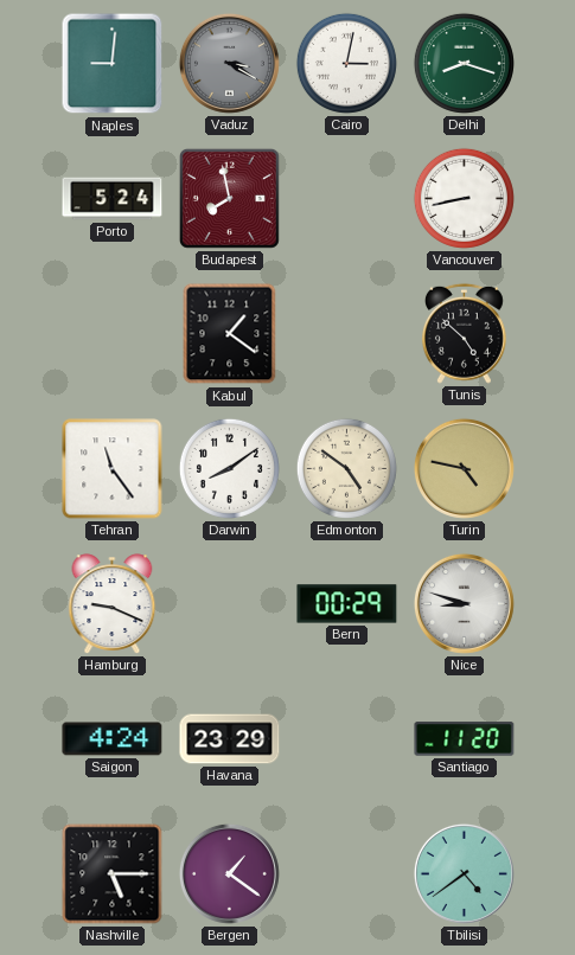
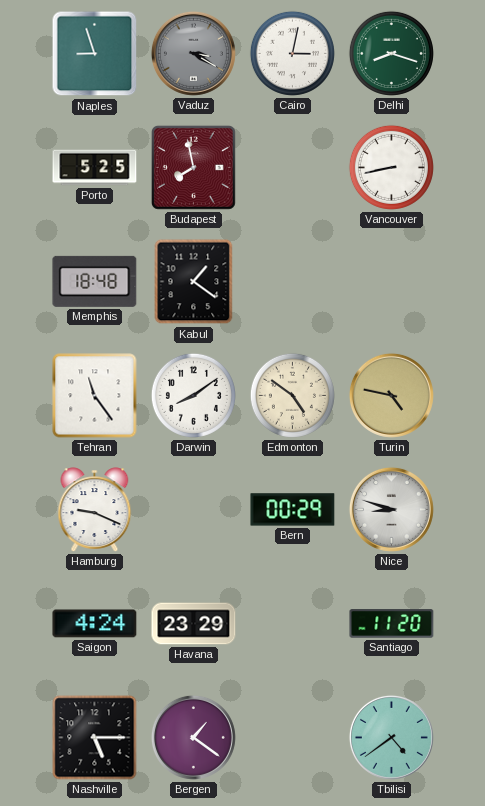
Naples: 9:01 -> 8:57
Porto: 5:24 -> 5:25
Memphis: none -> 18:48
Tunis: 4:52 -> none
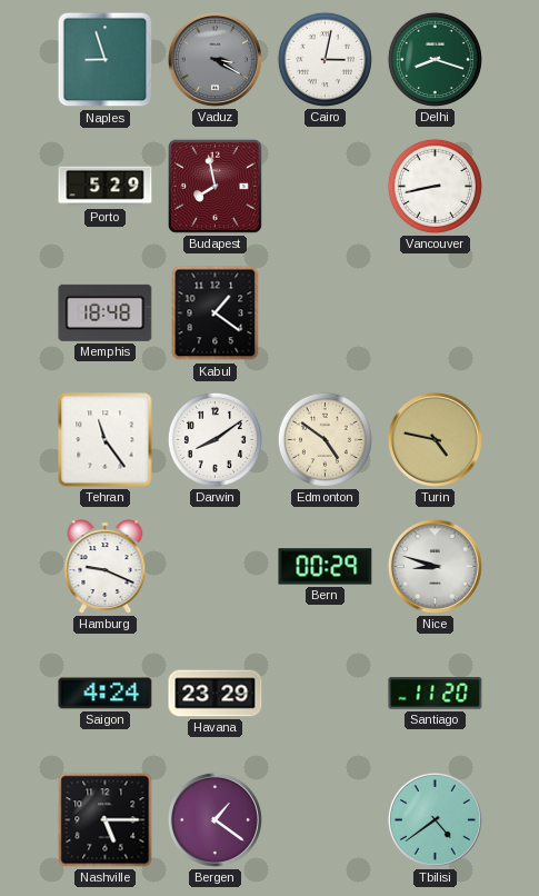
Porto: 5:25 -> 5:29
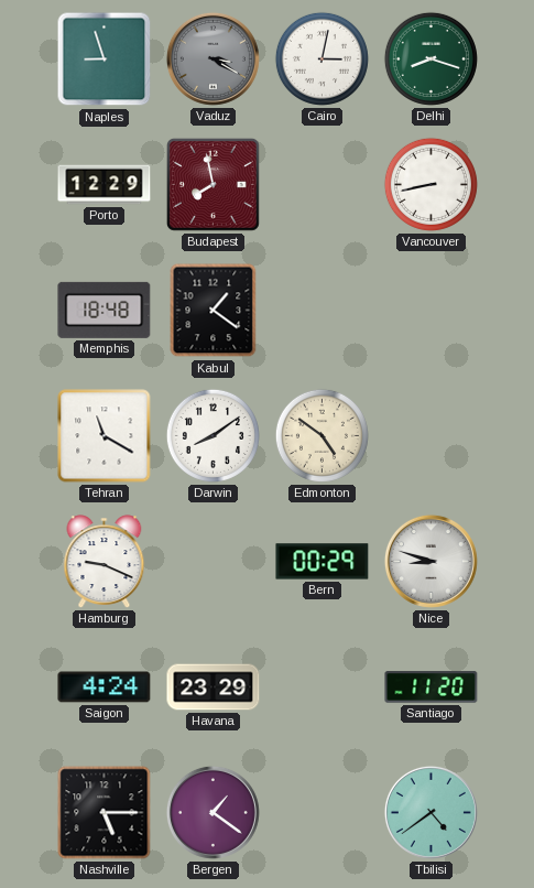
Porto: 5:29 -> 12:29
Tehran: 11:24 -> 11:20
Turin: 4:47 -> none
